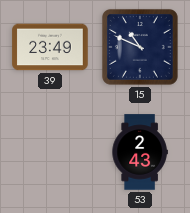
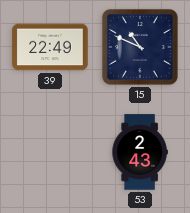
39: 23:49 -> 22:49
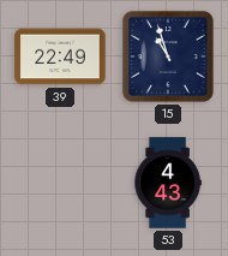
15: 10:49 -> 10:57
53: 2:43 -> 4:43
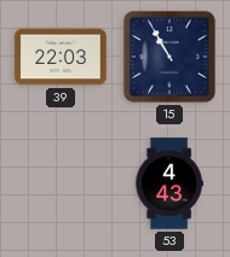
39: 22:49 -> 22:03
15: 10:57 -> 10:55
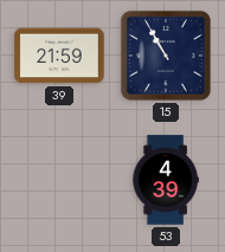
39: 22:03 -> 21:59
53: 4:43 -> 4:39
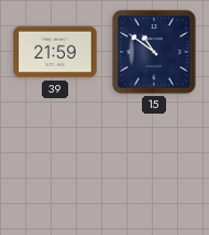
15: 10:55 -> 10:51
53: 4:39 -> none
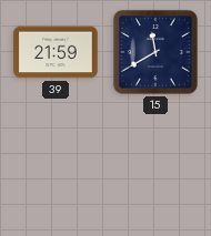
15: 10:51 -> 11:40
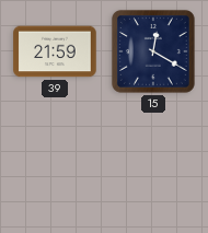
15: 11:40 -> 12:20
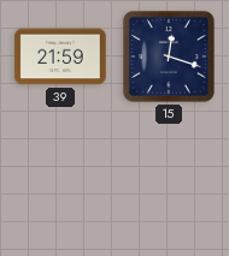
15: 12:20 -> 12:18
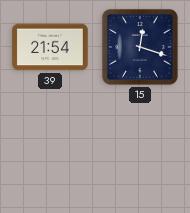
39: 21:59 -> 21:54
